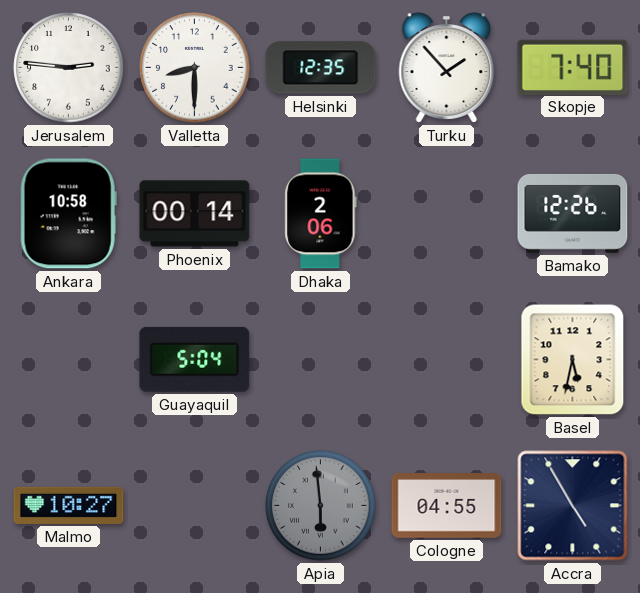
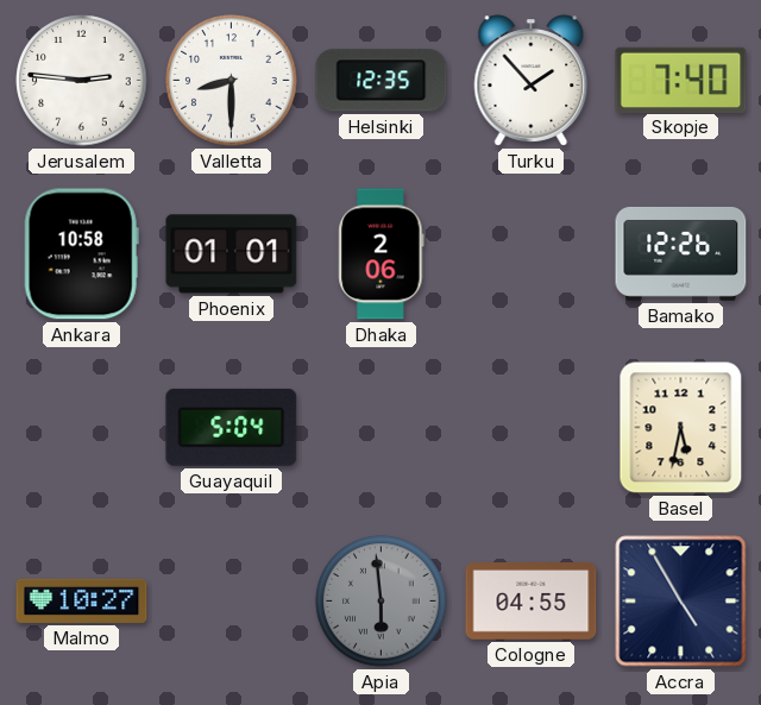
Phoenix: 00:14 -> 01:01
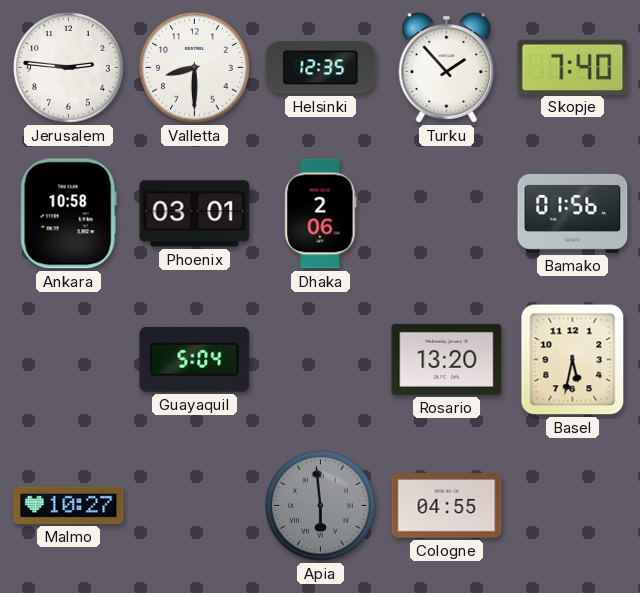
Phoenix: 01:01 -> 03:01
Bamako: 12:26 -> 01:56
Rosario: none -> 13:20
Accra: 4:55 -> none
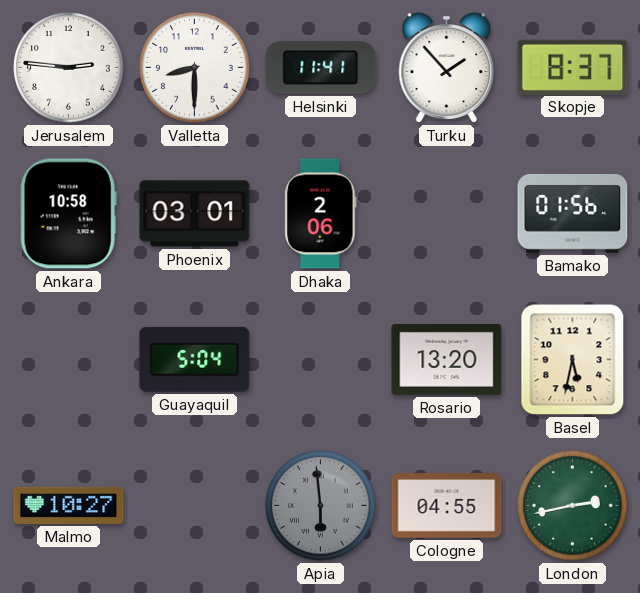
Helsinki: 12:35 -> 11:41
Skopje: 7:40 -> 8:37
London: none -> 2:43
